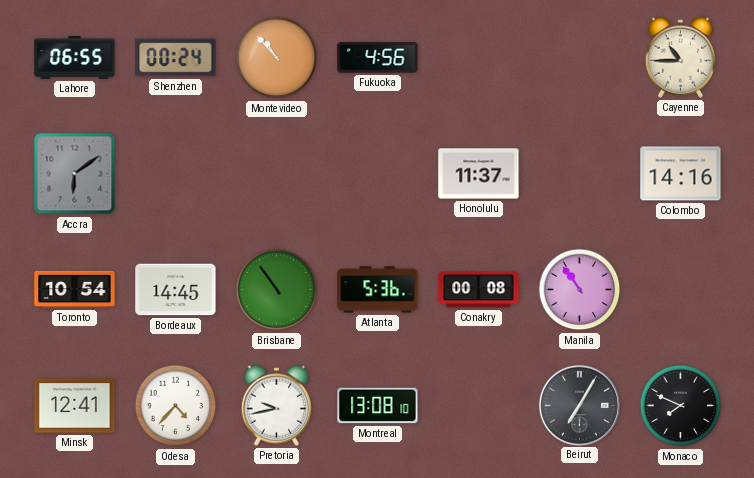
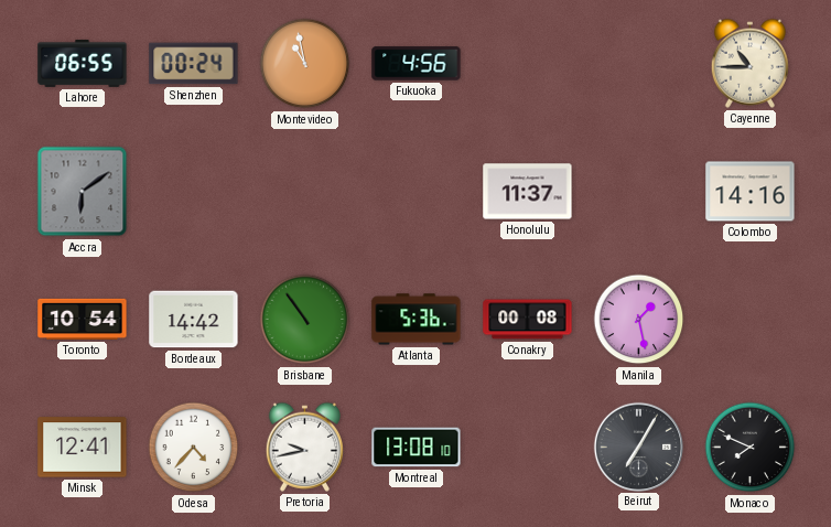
Montevideo: 10:53 -> 10:58
Bordeaux: 14:45 -> 14:42
Manila: 10:54 -> 1:28
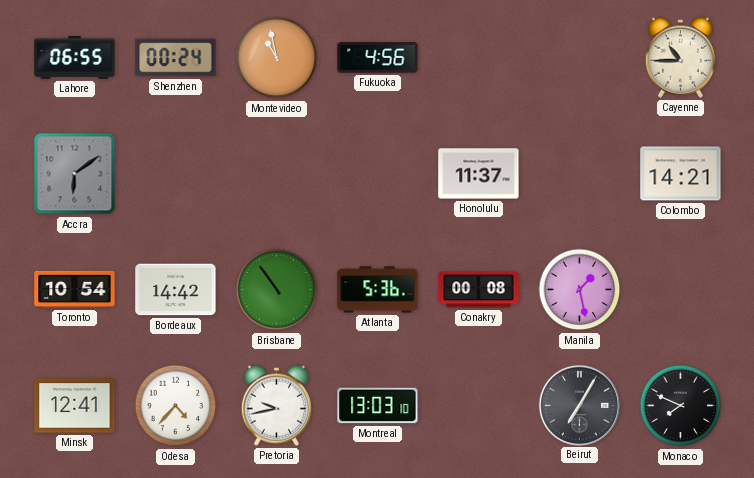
Colombo: 14:16 -> 14:21
Montreal: 13:08 -> 13:03
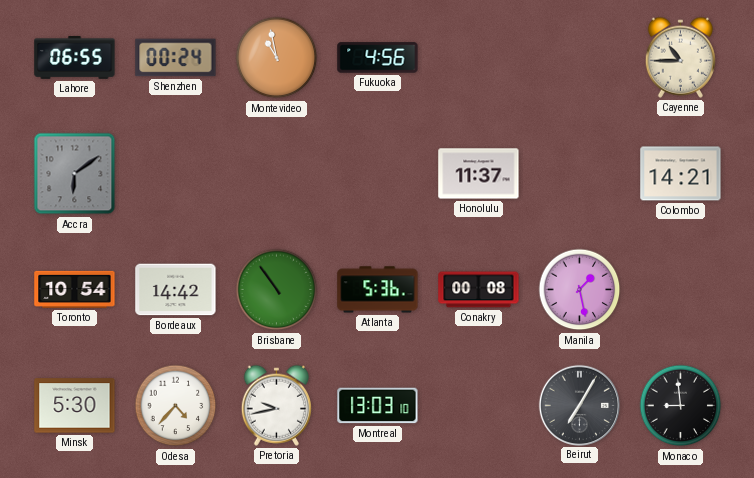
Minsk: 12:41 -> 5:30
Monaco: 7:49 -> 8:59
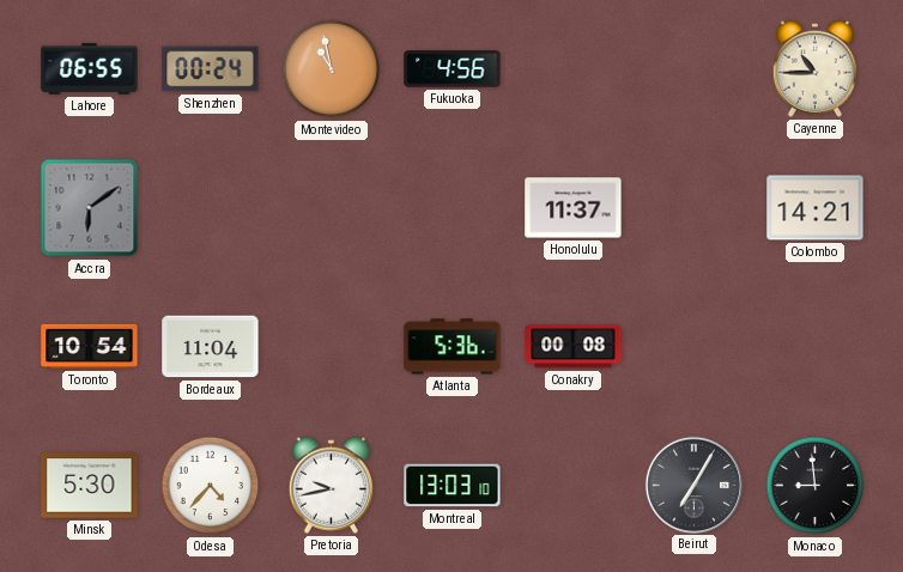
Bordeaux: 14:42 -> 11:04
Brisbane: 10:54 -> none
Manila: 1:28 -> none
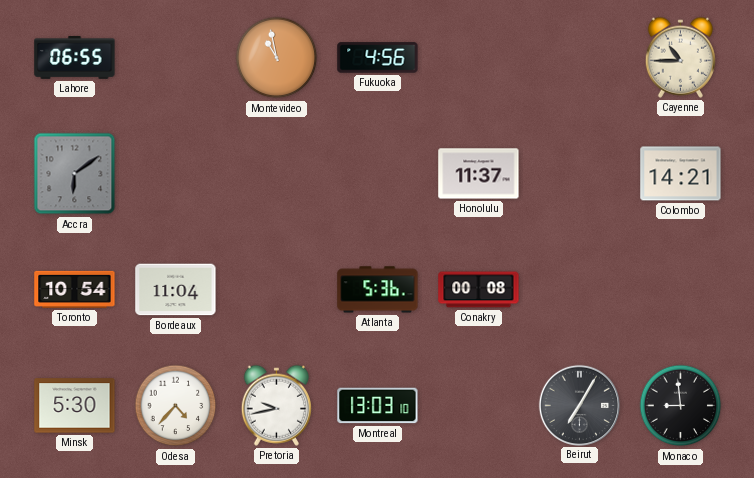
Shenzhen: 00:24 -> none
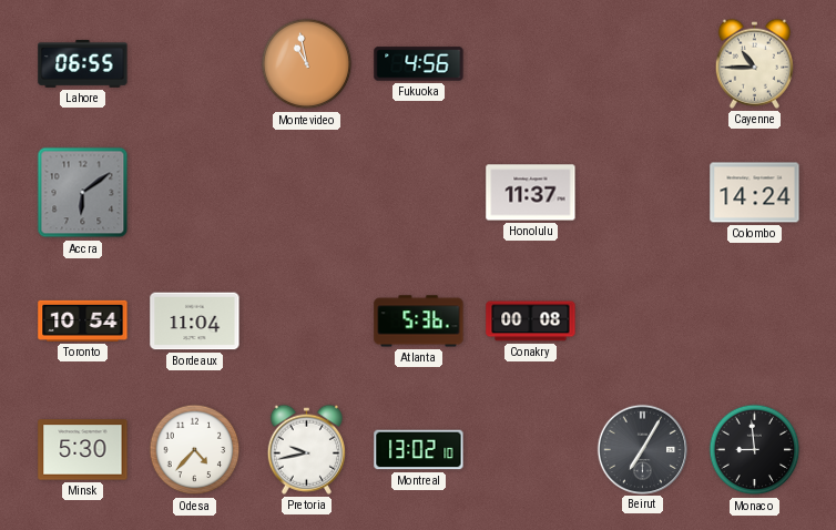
Colombo: 14:21 -> 14:24
Montreal: 13:03 -> 13:02
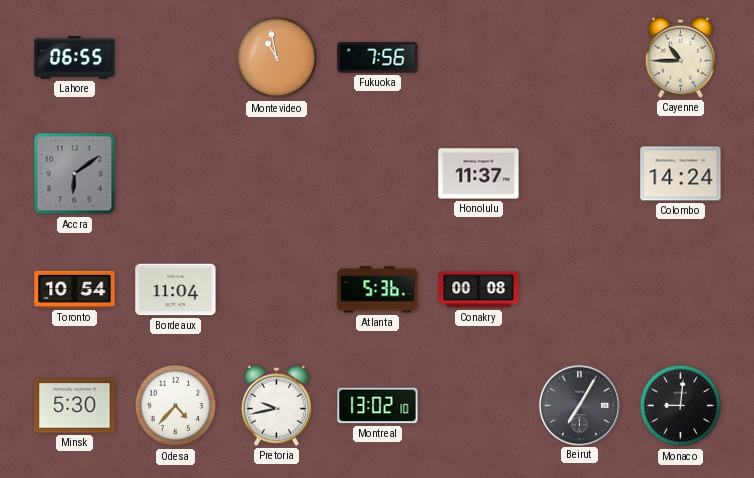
Fukuoka: 4:56 -> 7:56
Monaco: 8:59 -> 9:01
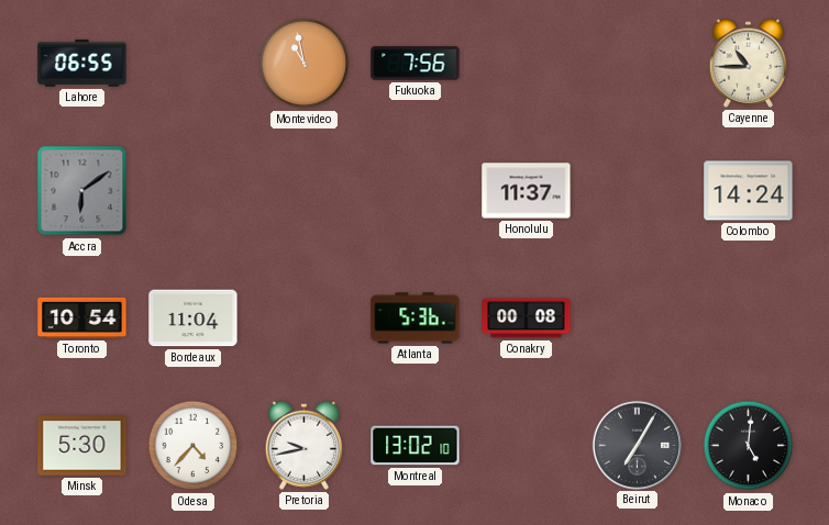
Monaco: 9:01 -> 5:01
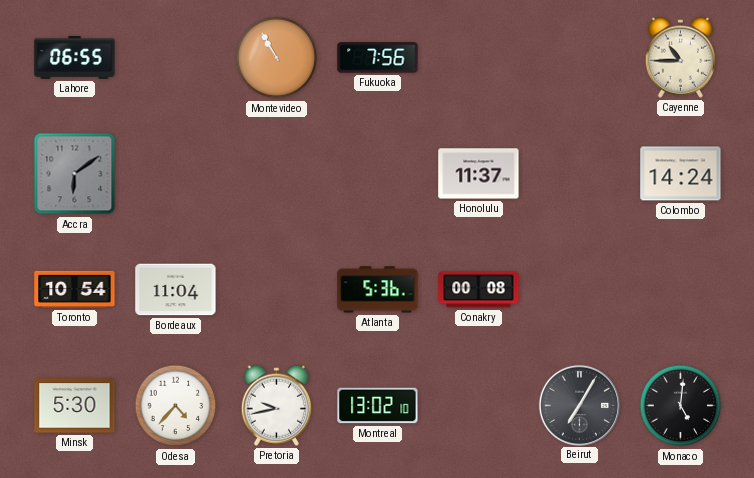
Montevideo: 10:58 -> 10:55
